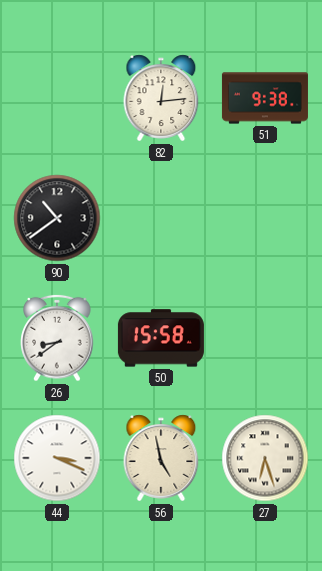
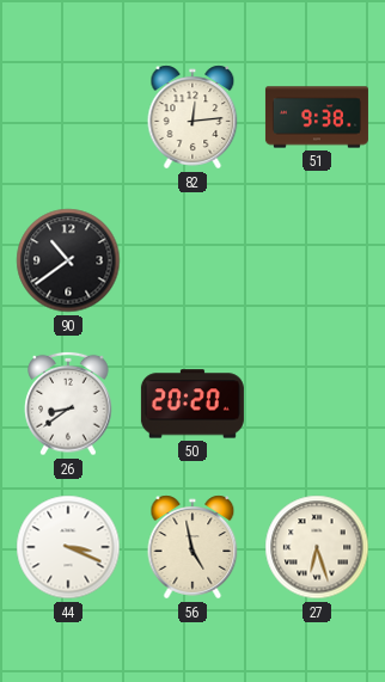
50: 15:58 -> 20:20
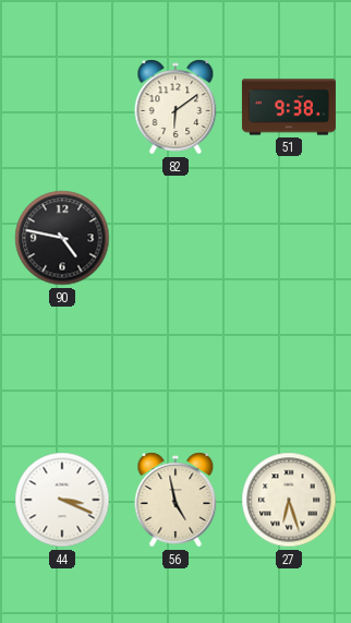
82: 12:14 -> 6:09
90: 10:39 -> 4:47
26: 8:39 -> none
50: 20:20 -> none
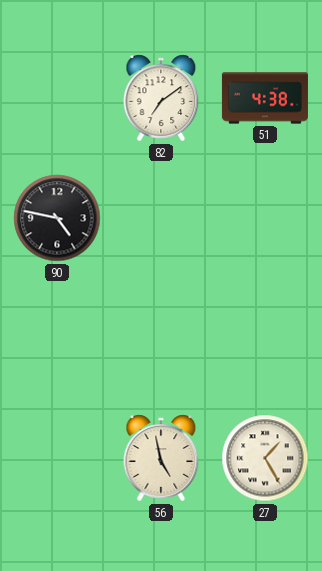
82: 6:09 -> 7:09
51: 9:38 -> 4:38
44: 3:19 -> none
27: 6:27 -> 1:25
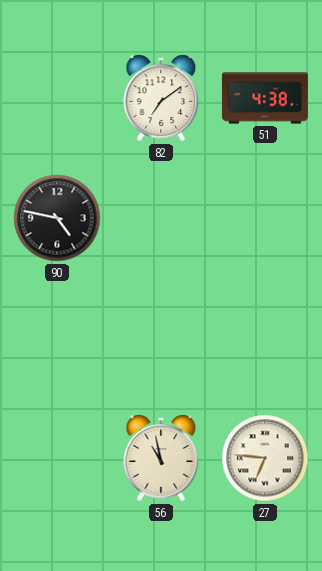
56: 4:58 -> 10:58
27: 1:25 -> 6:46
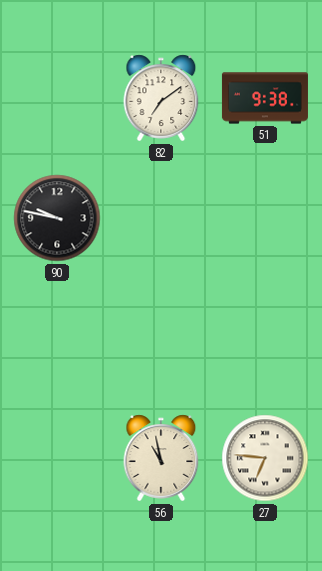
51: 4:38 -> 9:38
90: 4:47 -> 9:47
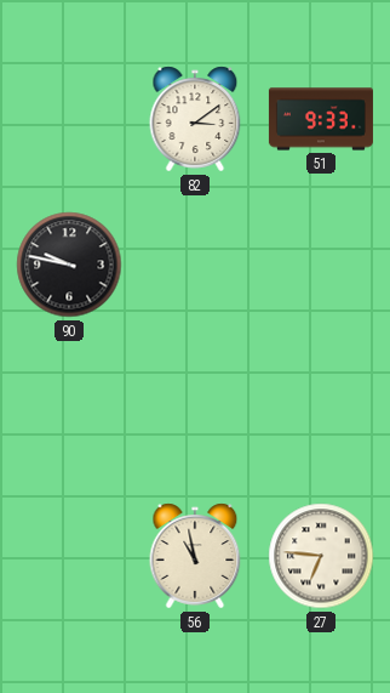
82: 7:09 -> 3:09
51: 9:38 -> 9:33
